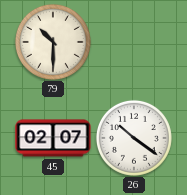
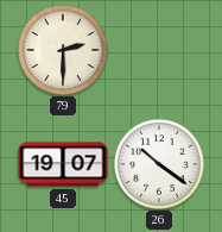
79: 10:30 -> 2:30
45: 02:07 -> 19:07
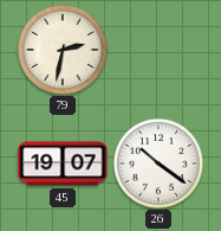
79: 2:30 -> 2:32
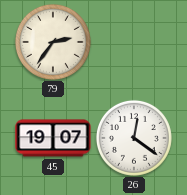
79: 2:32 -> 2:36
26: 10:21 -> 12:21
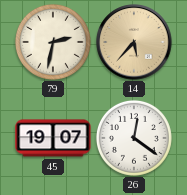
79: 2:36 -> 2:32
14: none -> 5:37
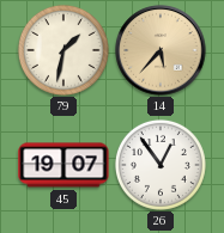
79: 2:32 -> 1:32
26: 12:21 -> 12:54
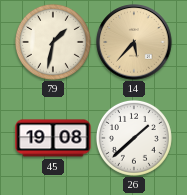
45: 19:07 -> 19:08
26: 12:54 -> 1:38
